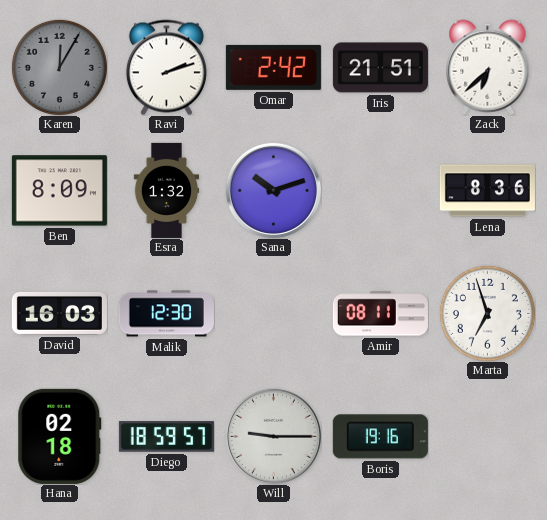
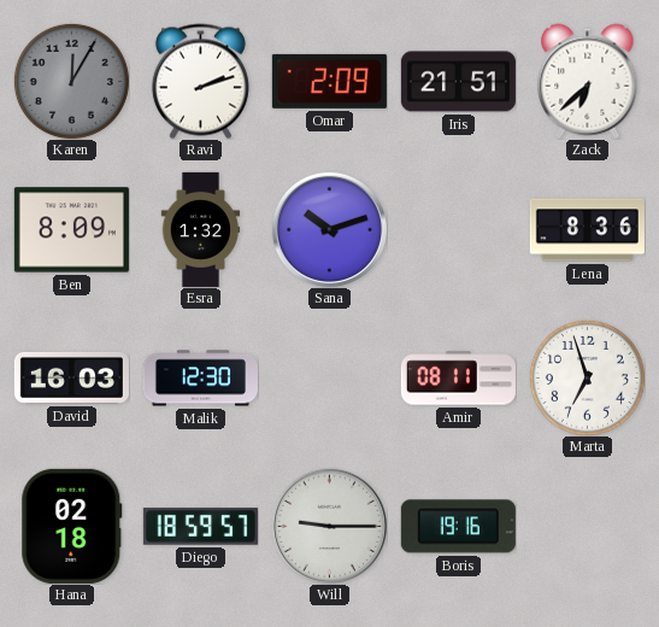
Omar: 2:42 -> 2:09
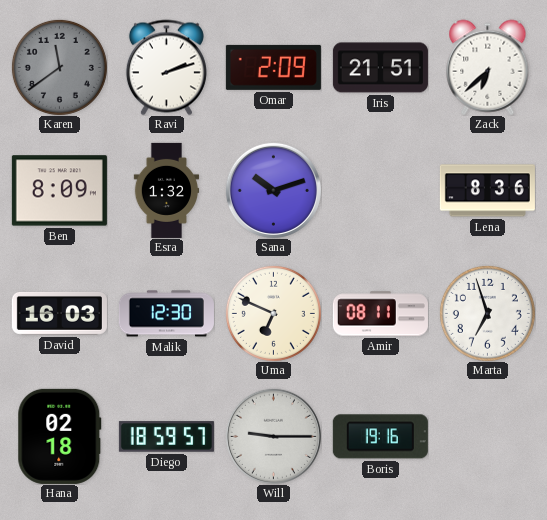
Karen: 12:05 -> 11:39
Uma: none -> 6:49
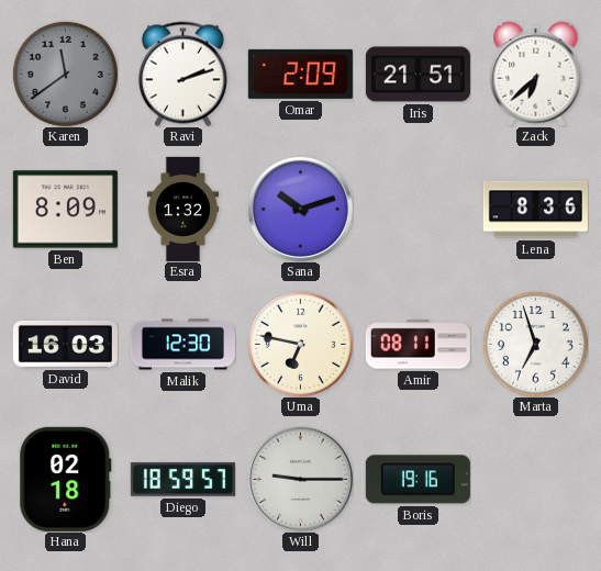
Uma: 6:49 -> 6:47
